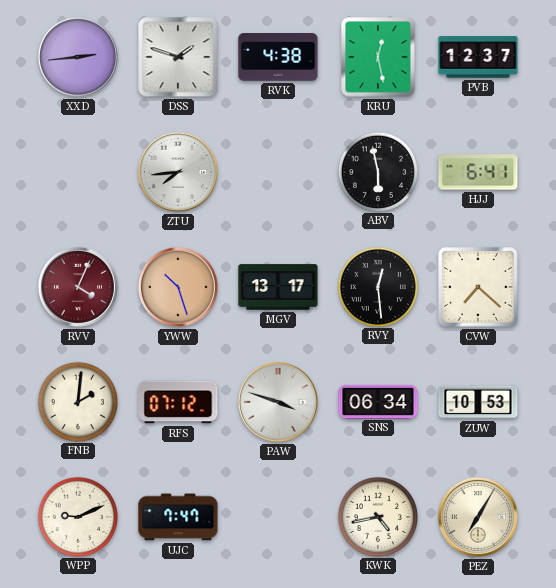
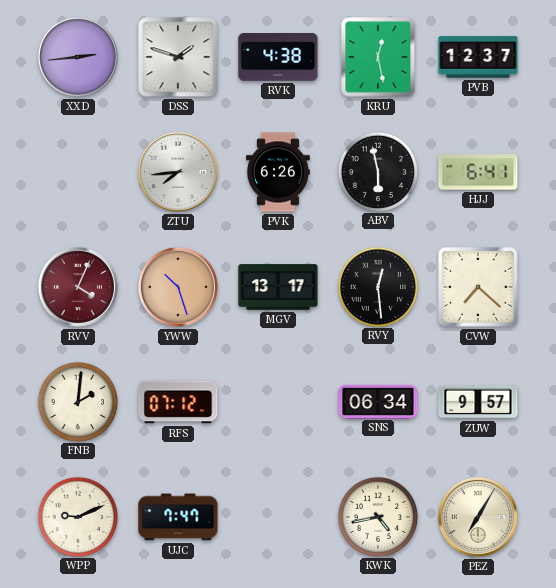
PVK: none -> 6:26
PAW: 3:48 -> none
ZUW: 10:53 -> 9:57
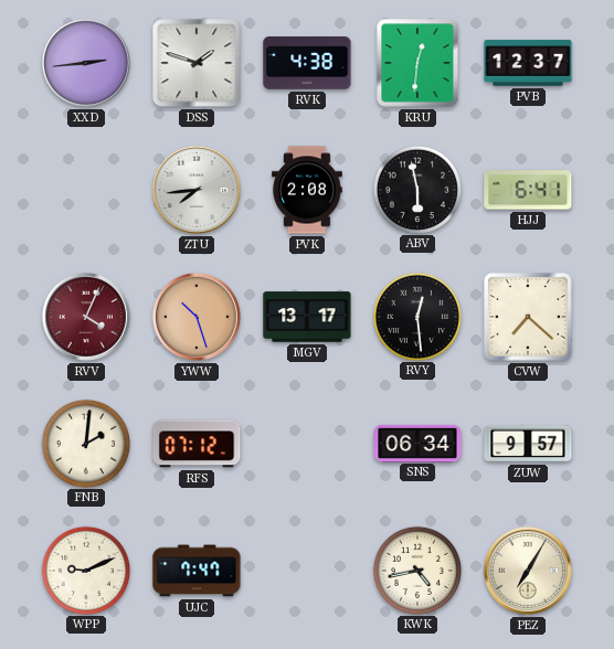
KRU: 12:28 -> 12:31
PVK: 6:26 -> 2:08
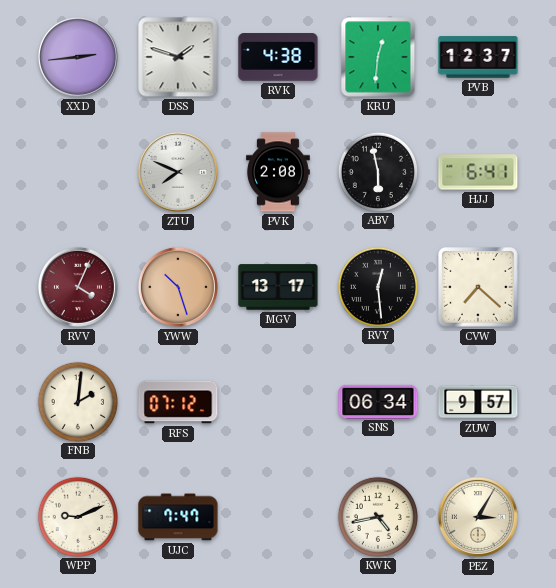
ZTU: 7:44 -> 7:49
PEZ: 7:05 -> 3:05
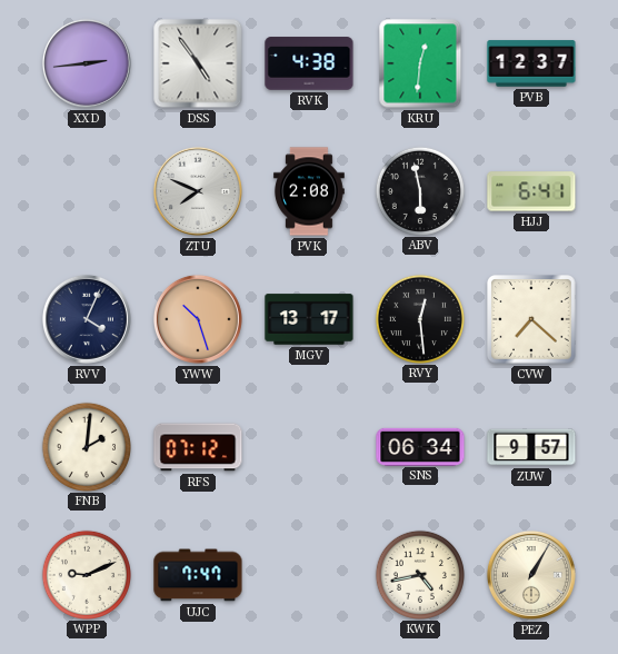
DSS: 1:48 -> 4:54
RVV dial: burgundy -> navy
PEZ: 3:05 -> 1:05
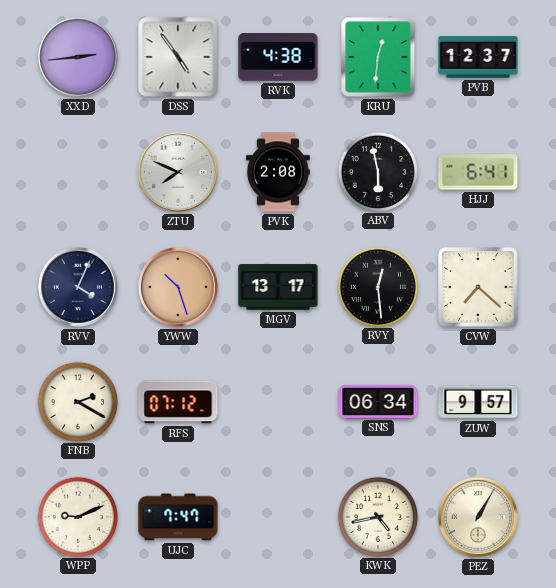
FNB: 2:01 -> 2:20
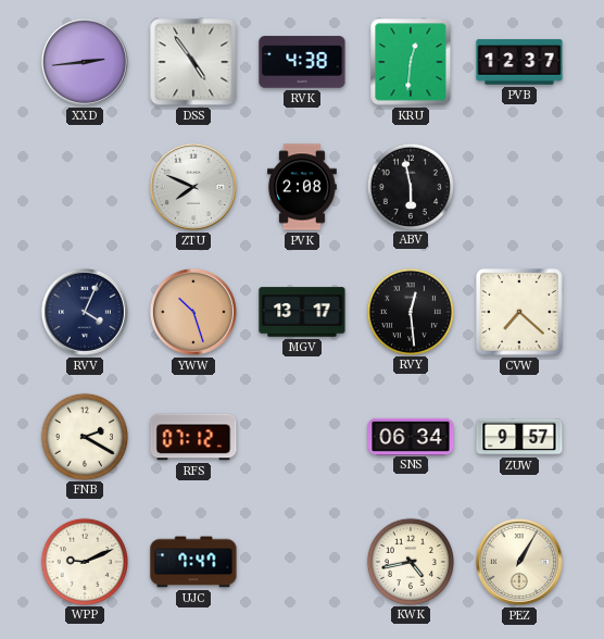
HJJ: 6:41 -> none
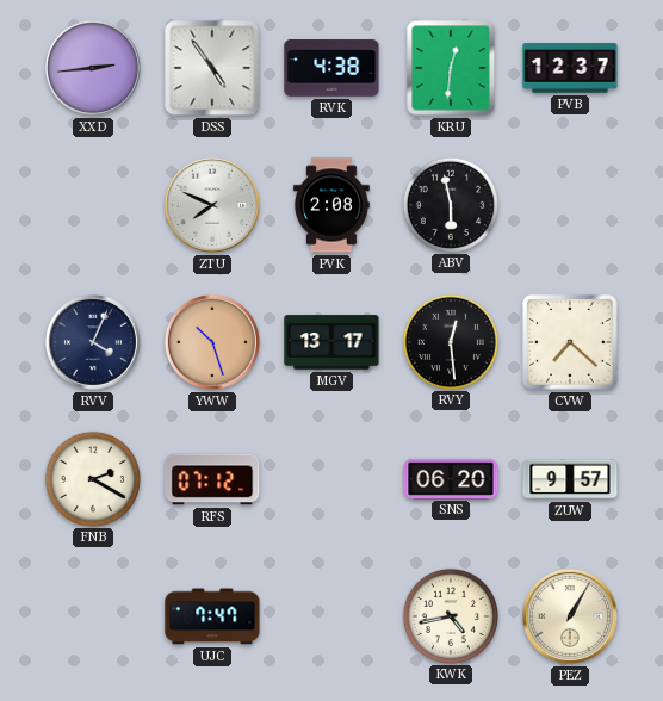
SNS: 06:34 -> 06:20
WPP: 9:11 -> none
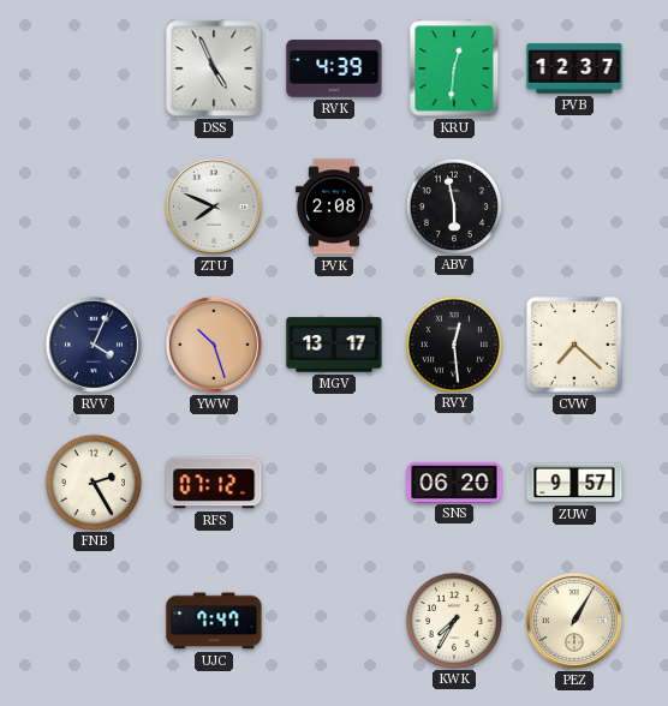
XXD: 2:44 -> none
DSS: 4:54 -> 4:56
RVK: 4:38 -> 4:39
FNB: 2:20 -> 2:25
KWK: 4:43 -> 7:35
